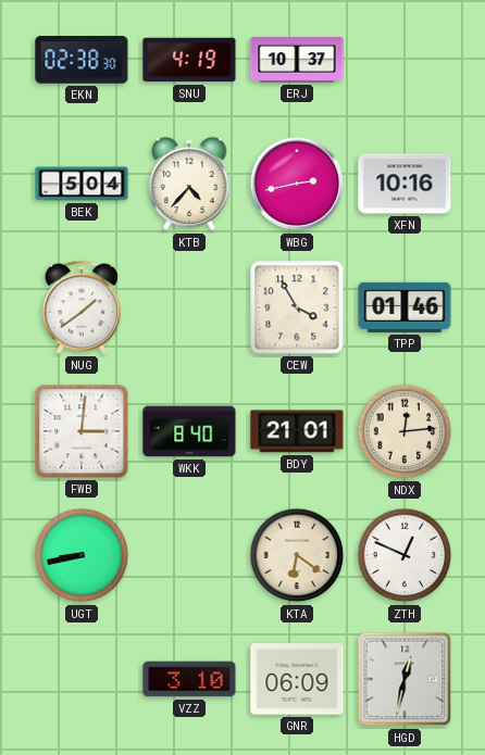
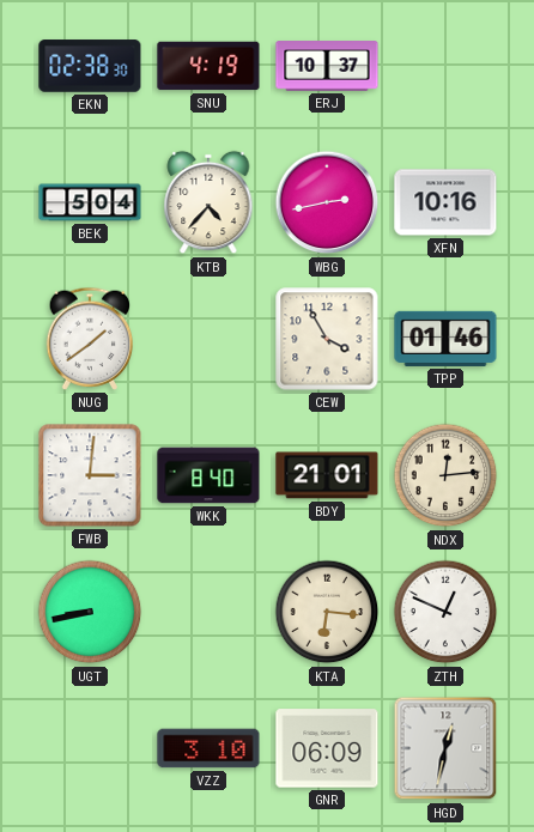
KTA: 6:21 -> 6:16
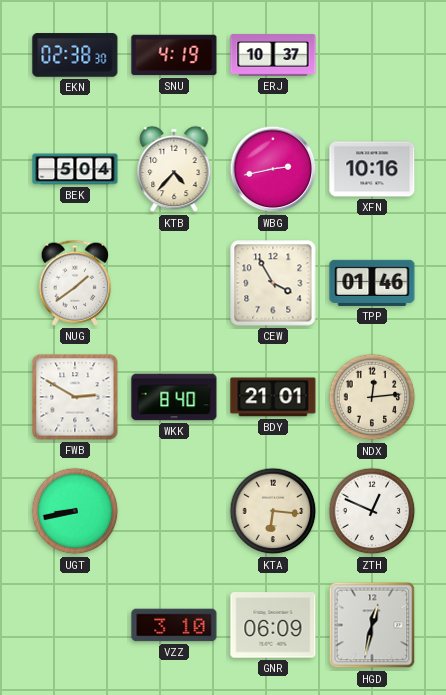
FWB: 3:01 -> 2:50
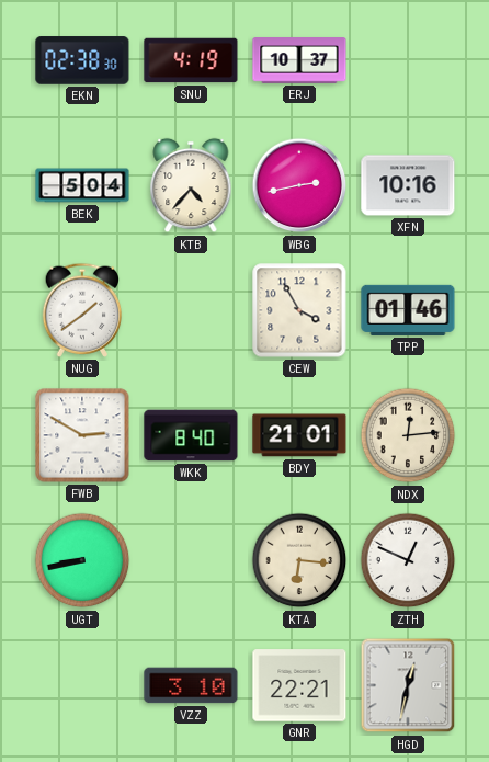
GNR: 06:09 -> 22:21
